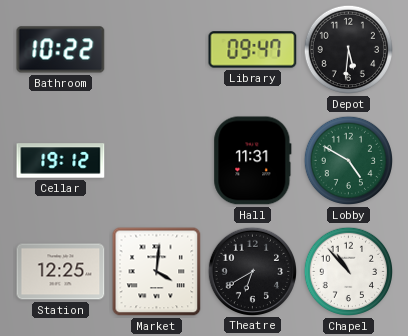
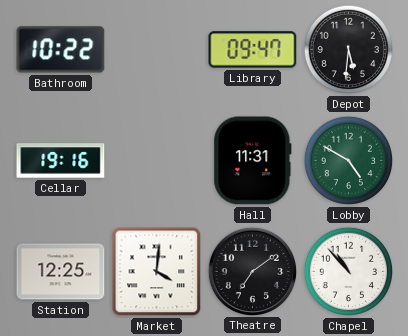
Cellar: 19:12 -> 19:16
Theatre: 6:40 -> 7:09
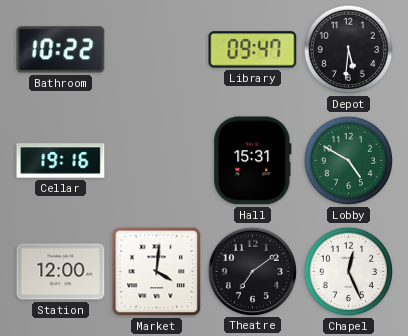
Hall: 11:31 -> 15:31
Station: 12:25 -> 12:00
Chapel: 10:53 -> 12:26
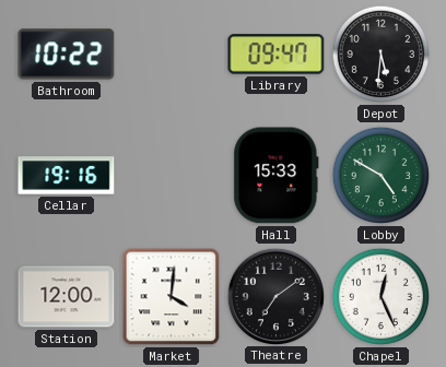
Hall: 15:31 -> 15:33
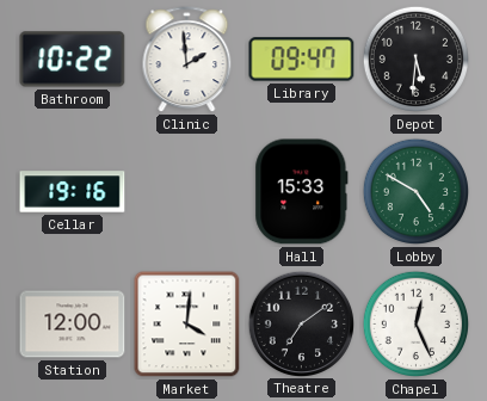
Clinic: none -> 1:59
